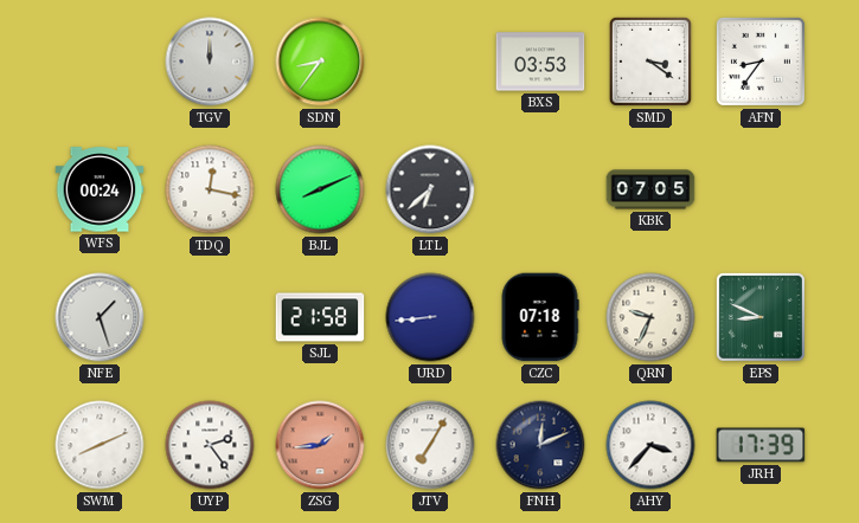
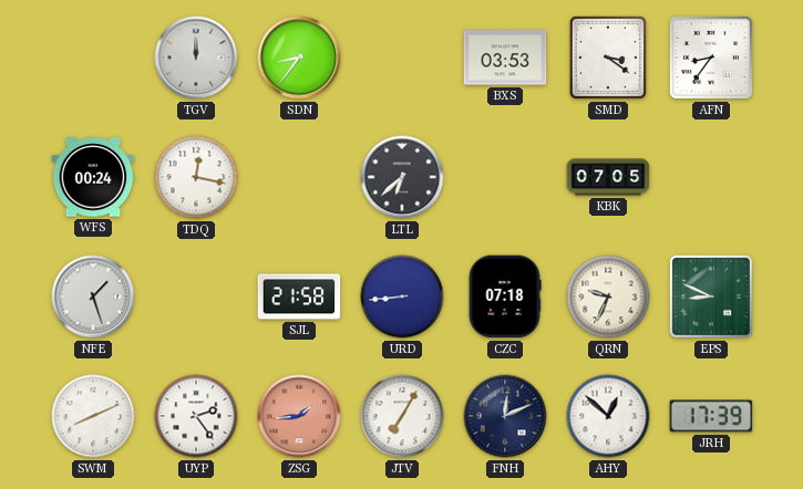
BJL: 8:11 -> none
AHY: 3:37 -> 12:52
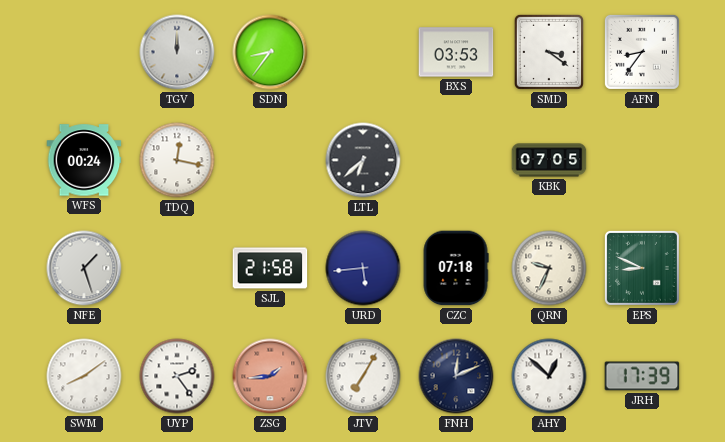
URD: 8:44 -> 5:44
SWM: 8:11 -> 8:09
